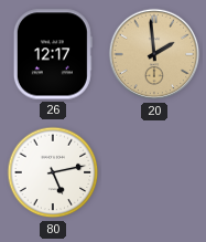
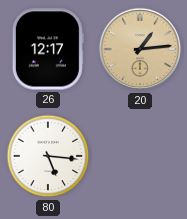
20: 1:59 -> 1:14
80: 5:13 -> 5:16
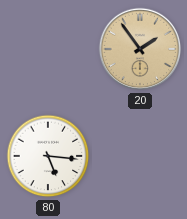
26: 12:17 -> none
20: 1:14 -> 1:54
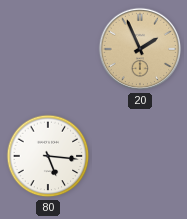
20: 1:54 -> 1:56
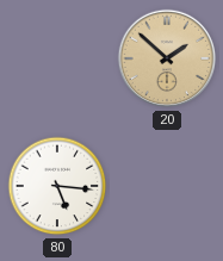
20: 1:56 -> 1:52
